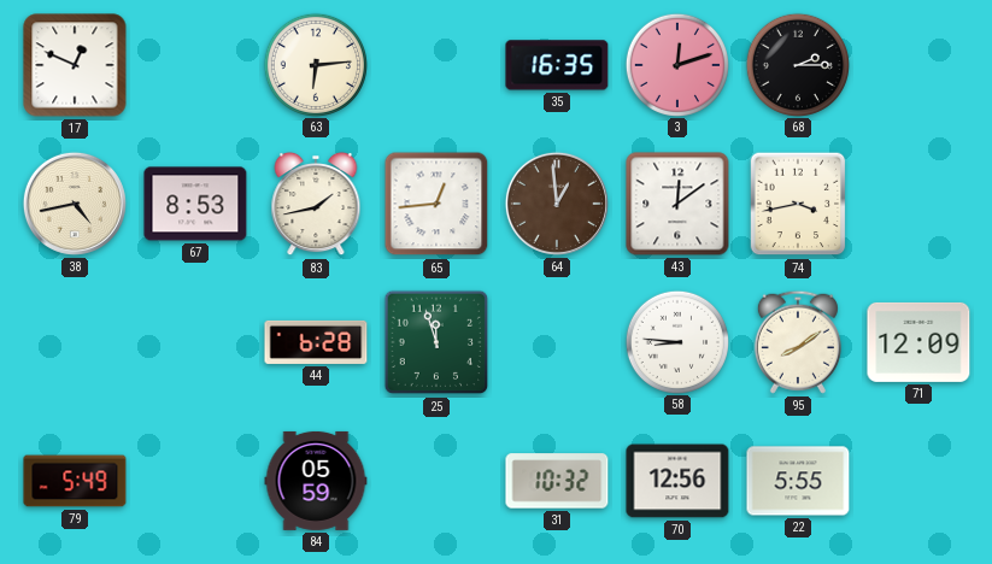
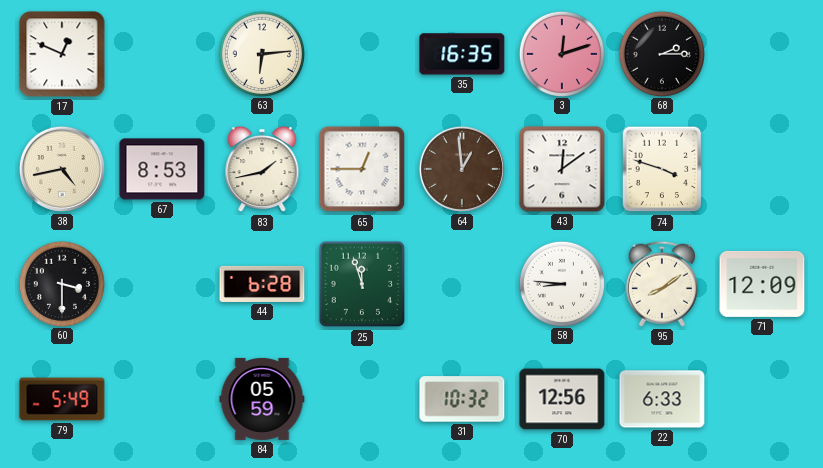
65: 12:44 -> 12:45
74: 3:43 -> 3:48
60: none -> 3:30
22: 5:55 -> 6:33
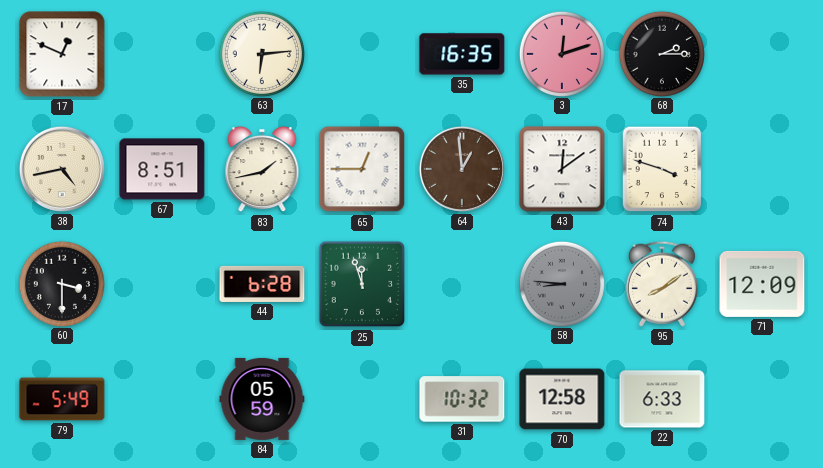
67: 8:53 -> 8:51
58 dial: white -> grey
70: 12:56 -> 12:58
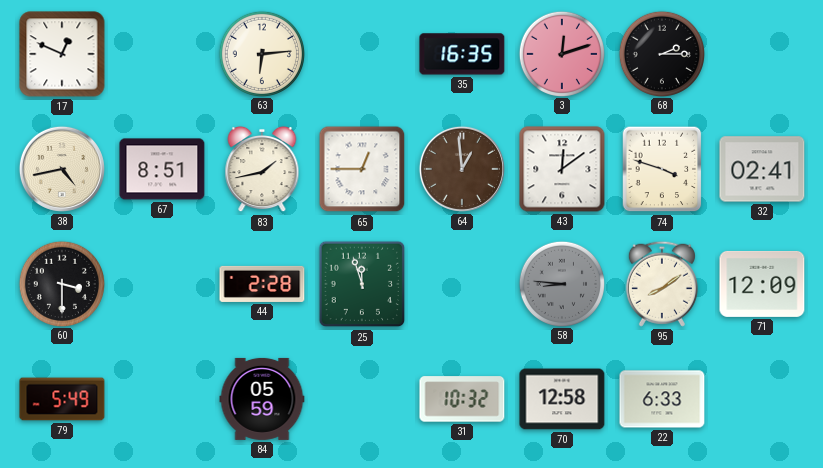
32: none -> 02:41
44: 6:28 -> 2:28
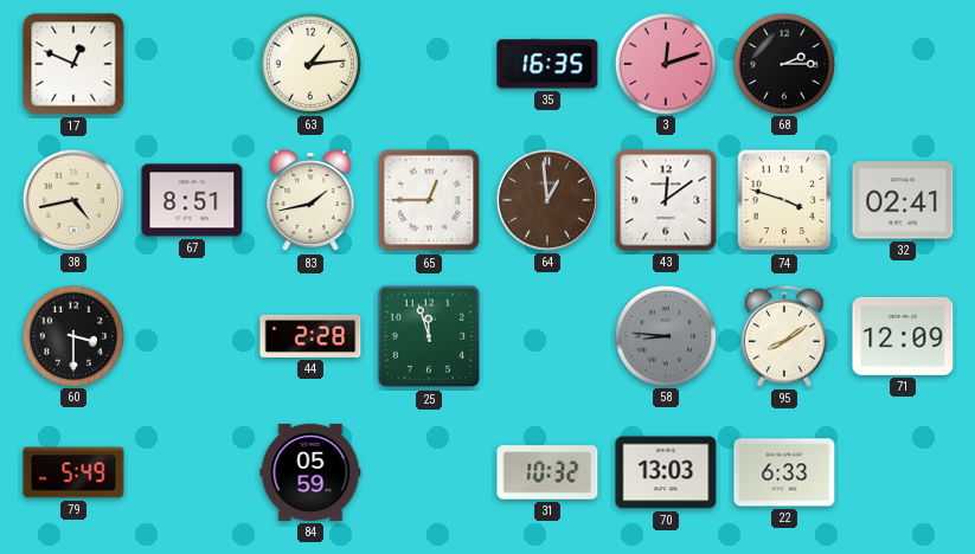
63: 6:14 -> 1:14
70: 12:58 -> 13:03
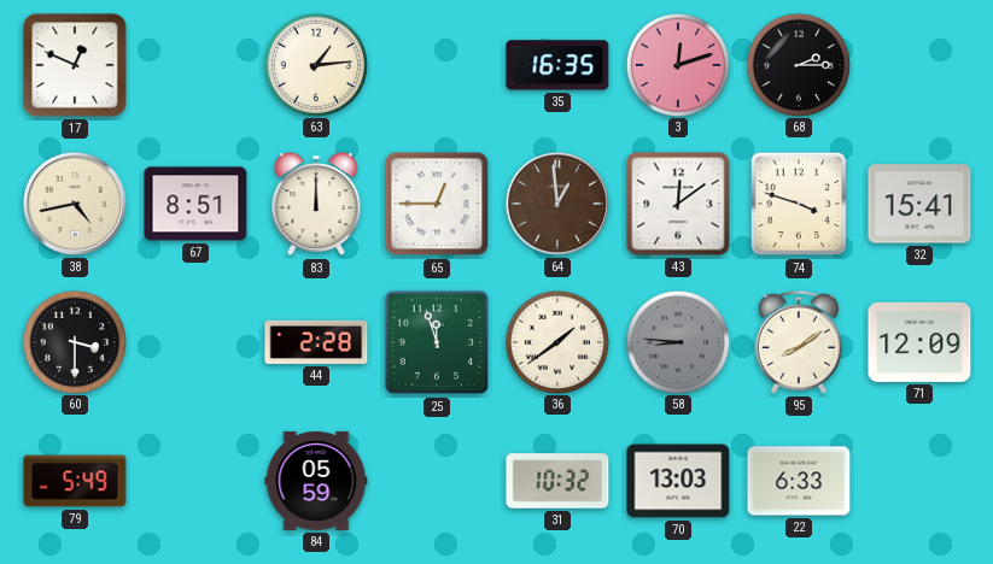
83: 1:43 -> 12:00
32: 02:41 -> 15:41
36: none -> 1:39
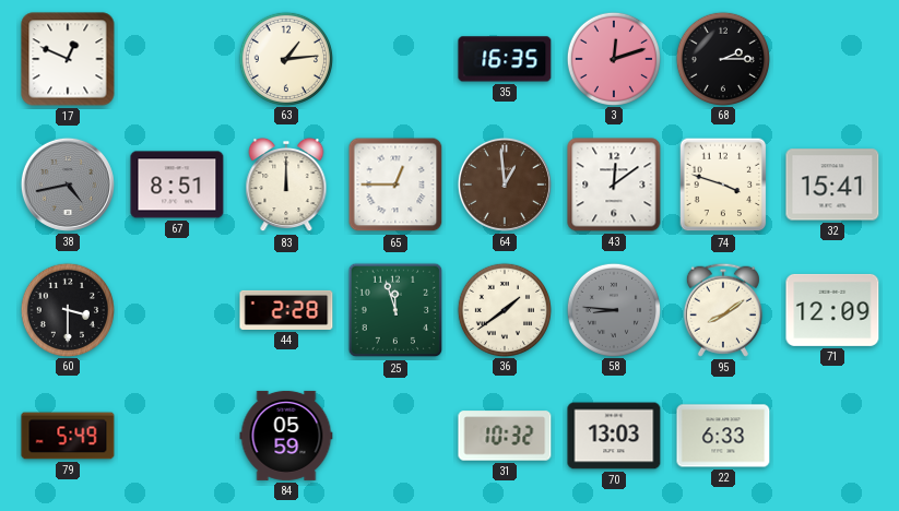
38 dial: cream -> grey
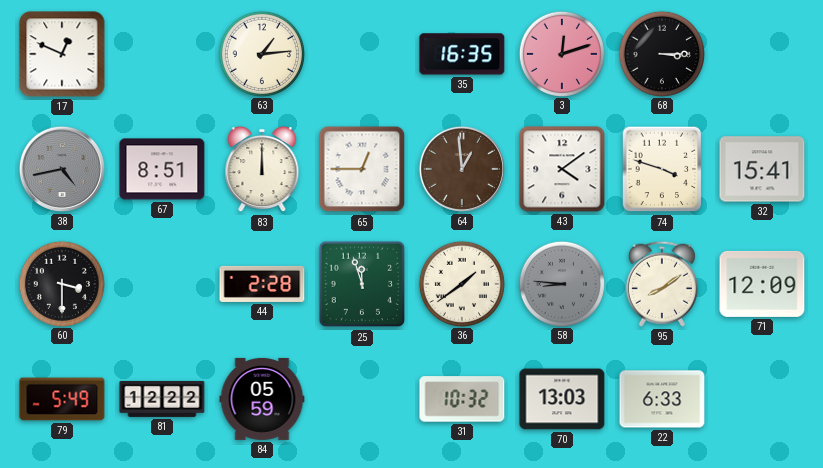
68: 2:15 -> 3:15
43: 12:09 -> 4:09
81: none -> 12:22
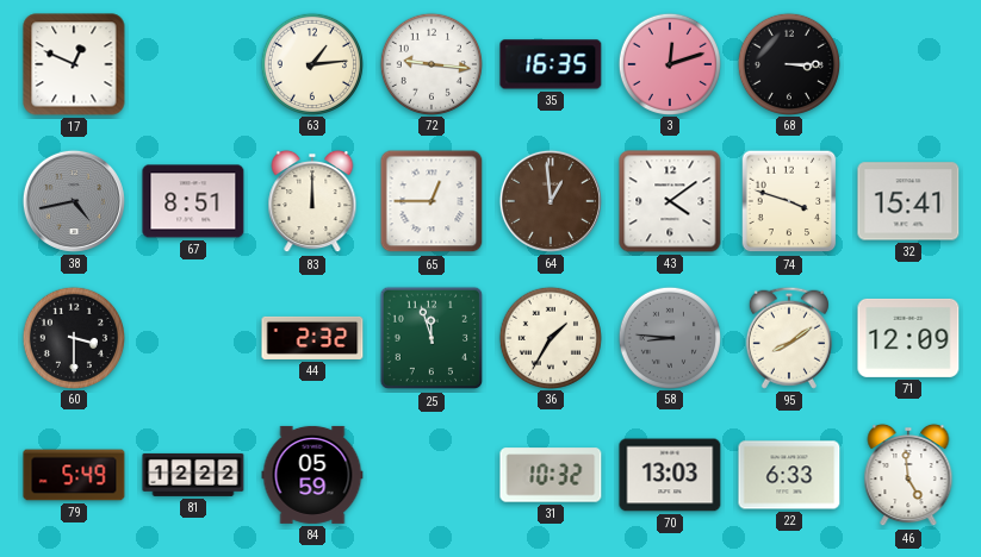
72: none -> 9:16
44: 2:28 -> 2:32
36: 1:39 -> 1:35
46: none -> 4:59
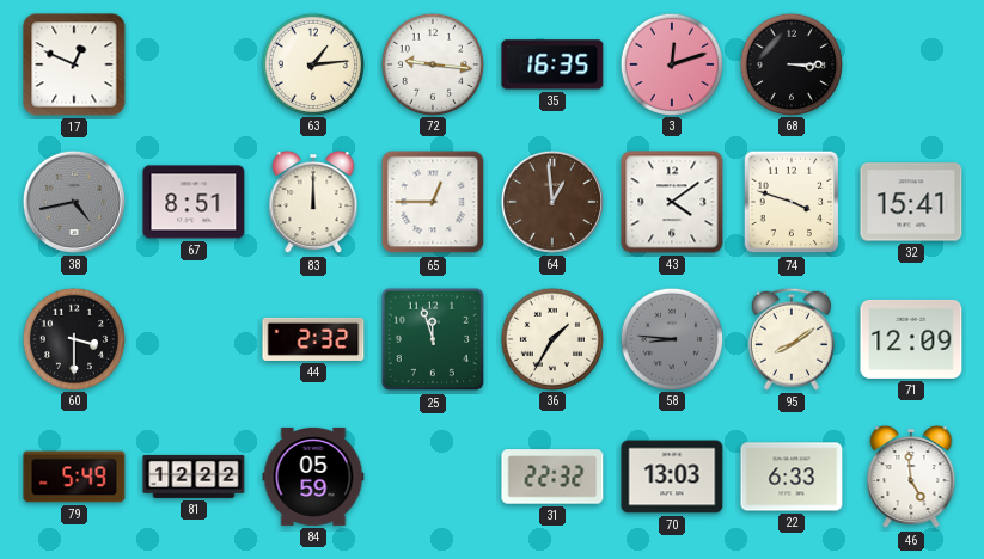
31: 10:32 -> 22:32
